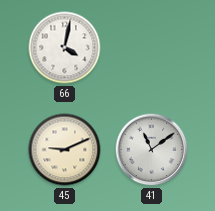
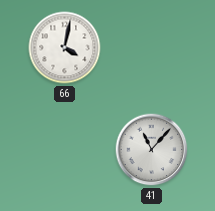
45: 9:11 -> none
41: 11:09 -> 11:07
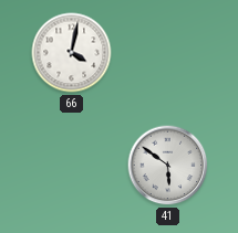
41: 11:07 -> 5:51
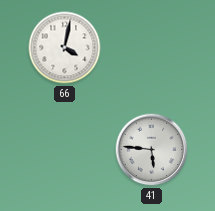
41: 5:51 -> 5:46
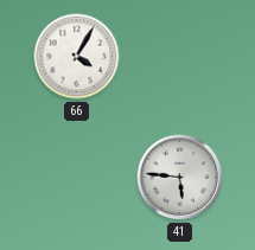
66: 4:02 -> 4:05
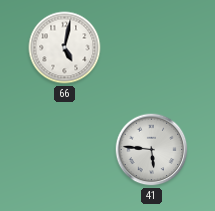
66: 4:05 -> 5:02
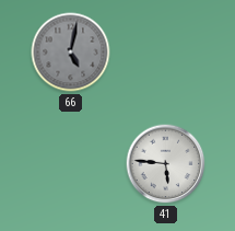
66 dial: white -> grey
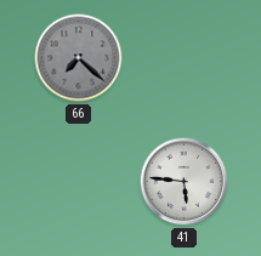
66: 5:02 -> 7:22
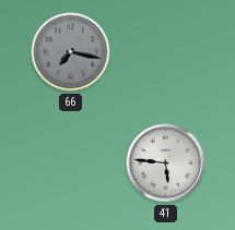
66: 7:22 -> 7:17
